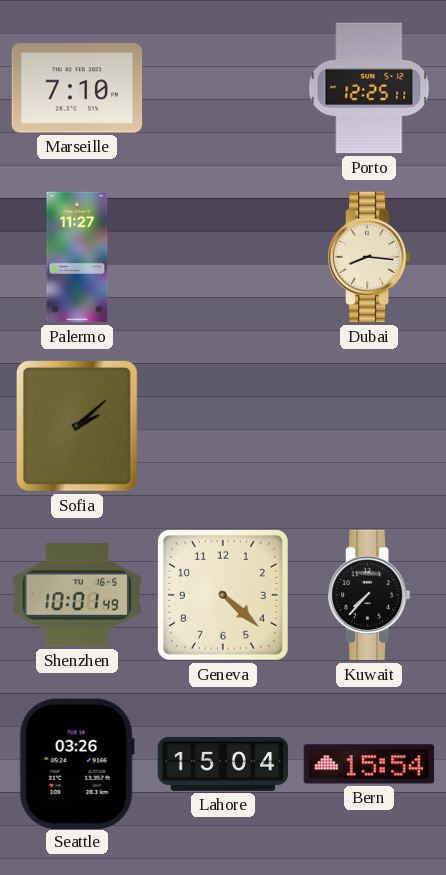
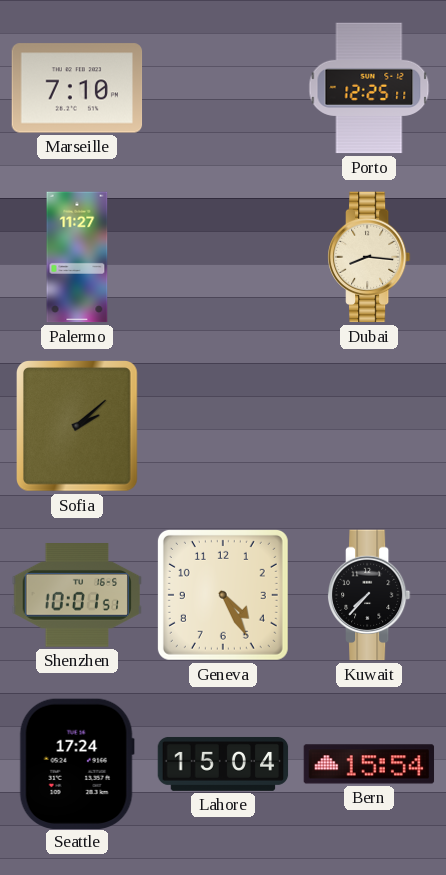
Shenzhen: 10:01:49 -> 10:01:51
Geneva: 4:22 -> 4:25
Seattle: 03:26 -> 17:24
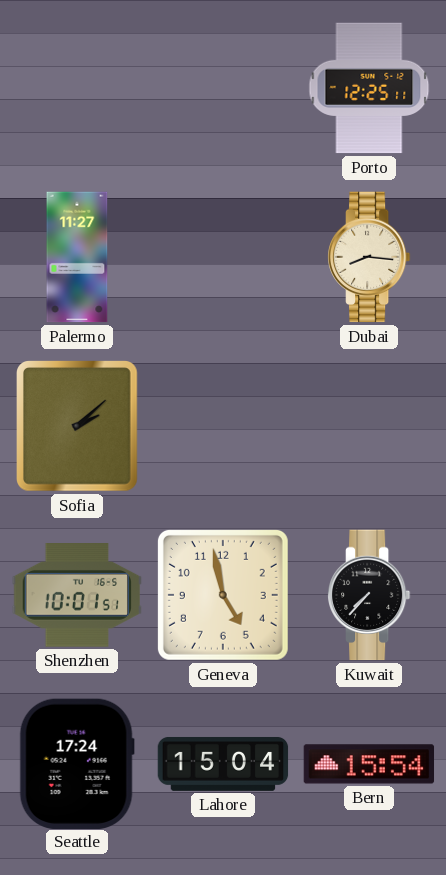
Marseille: 7:10 -> none
Geneva: 4:25 -> 4:58
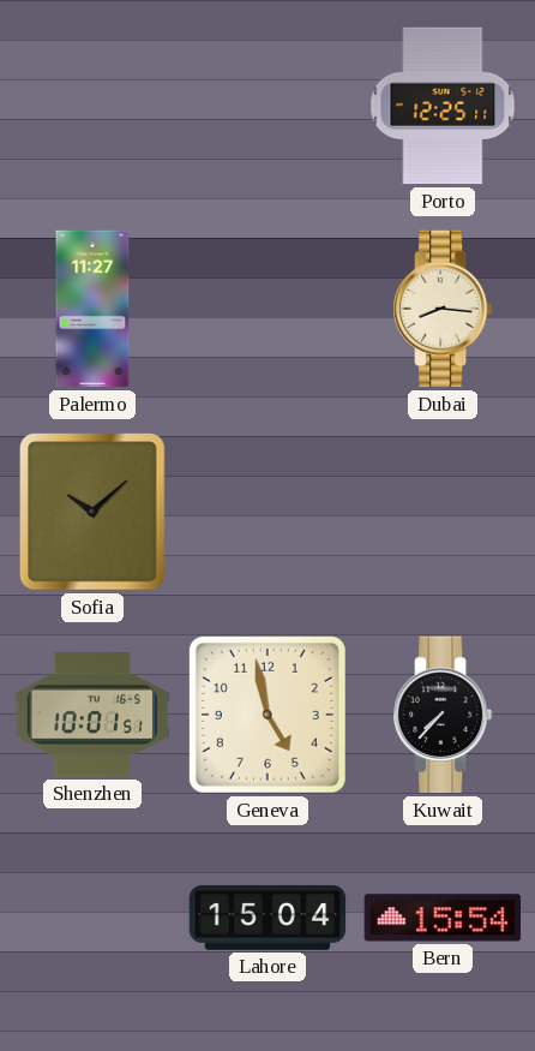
Sofia: 2:08 -> 10:08
Seattle: 17:24 -> none
